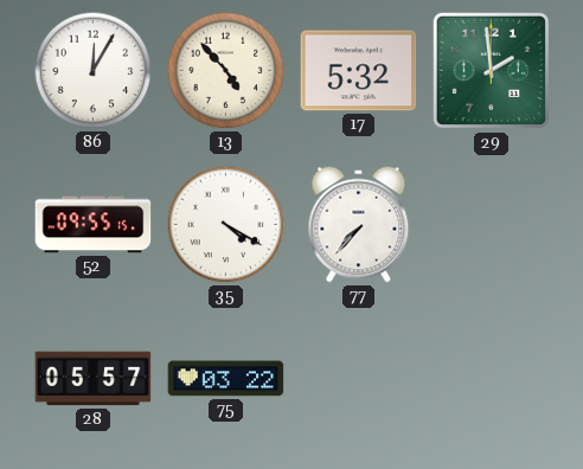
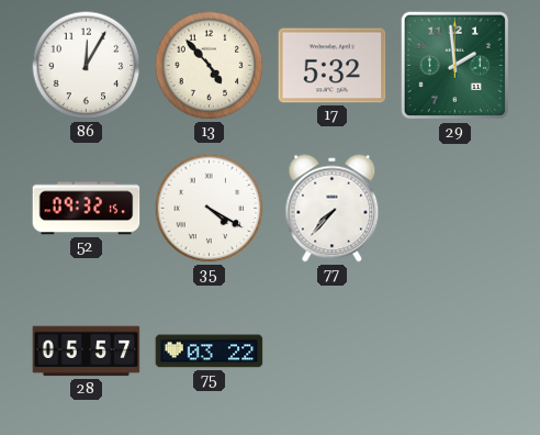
52: 09:55 -> 09:32
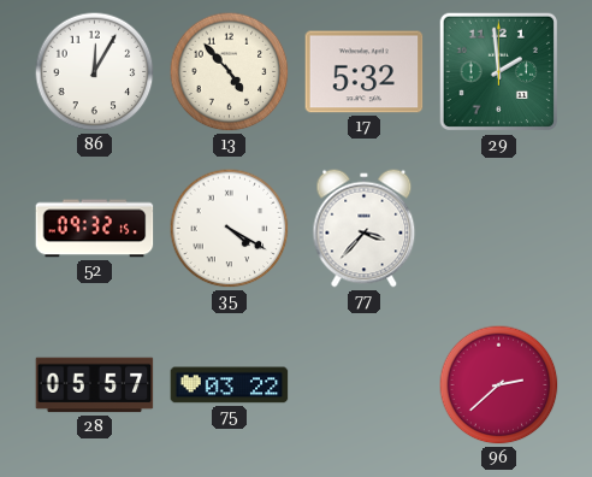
77: 7:37 -> 3:37
96: none -> 2:38
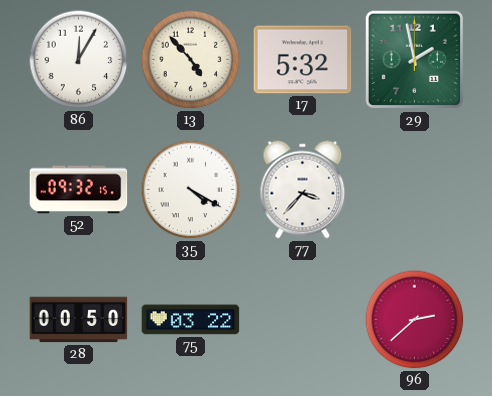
29: 1:59 -> 1:58
28: 05:57 -> 00:50
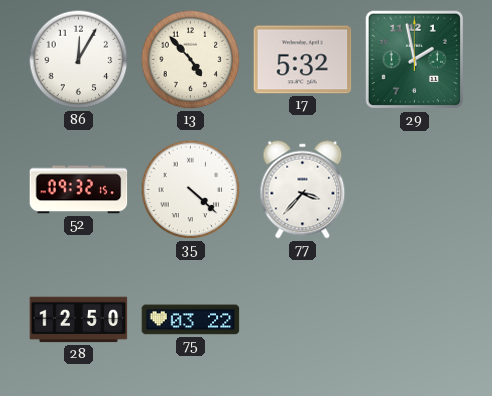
35: 4:20 -> 4:22
28: 00:50 -> 12:50
96: 2:38 -> none
